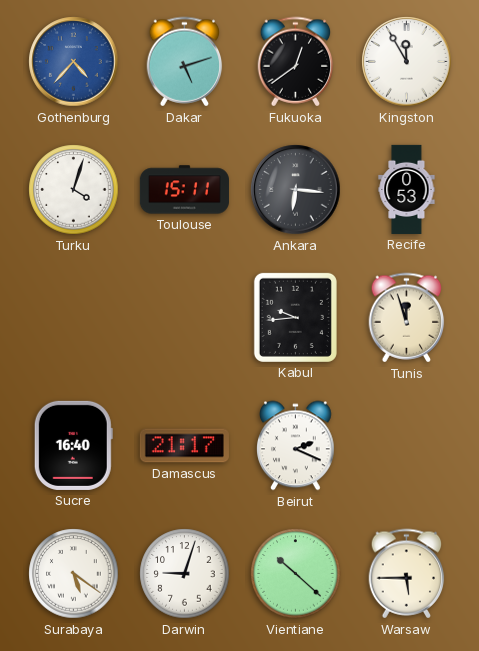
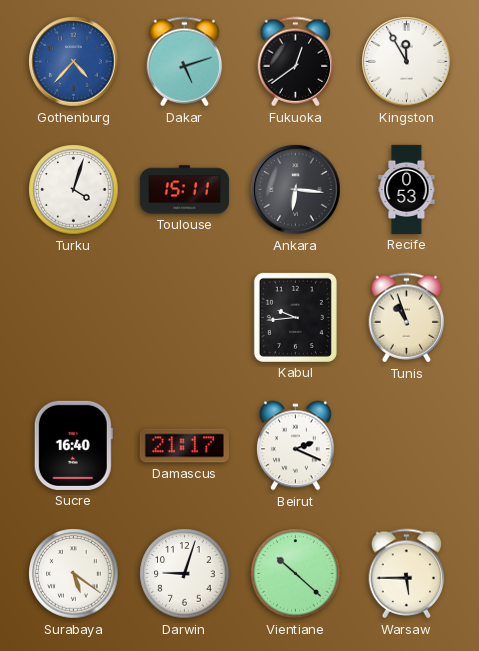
Tunis: 11:57 -> 10:57
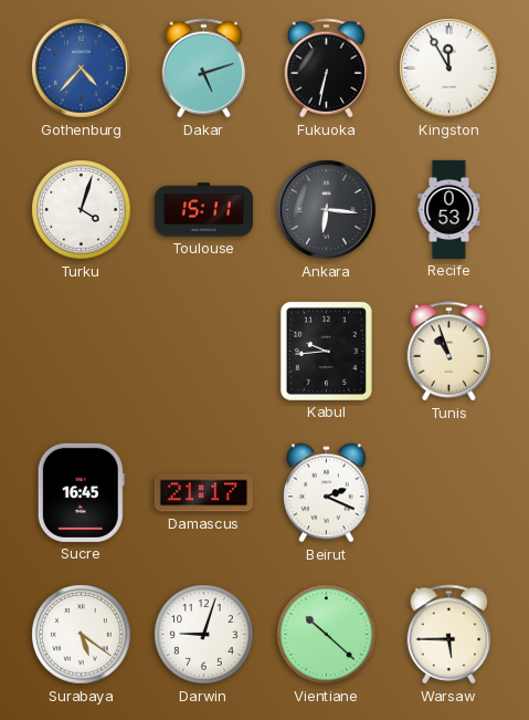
Fukuoka: 12:39 -> 6:32
Sucre: 16:40 -> 16:45
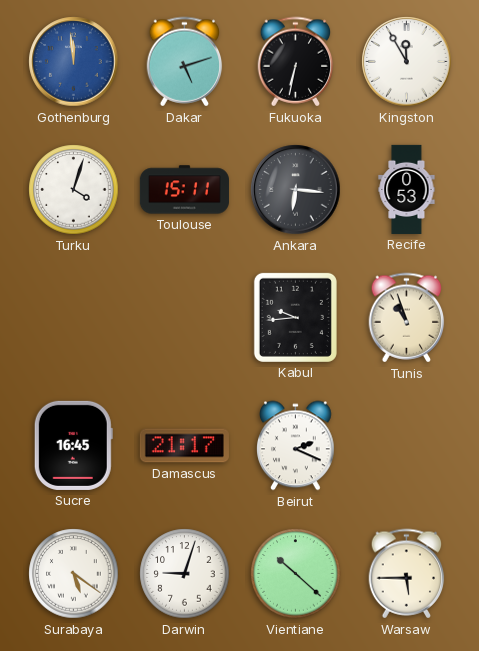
Gothenburg: 4:37 -> 11:59
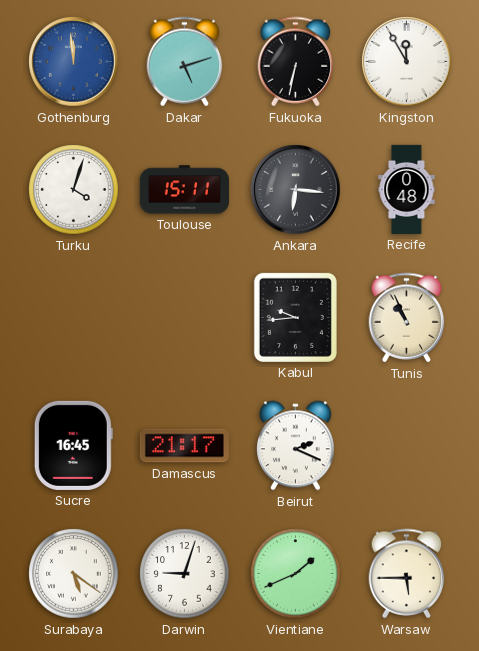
Recife: 0:53 -> 0:48
Tunis: 10:57 -> 10:56
Vientiane: 10:22 -> 1:41
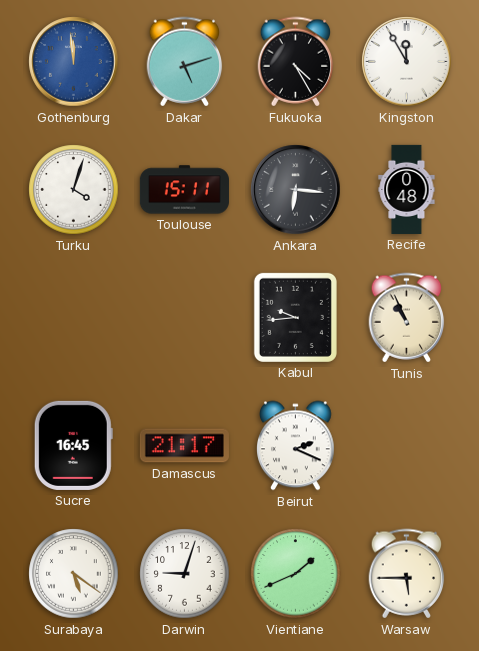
Fukuoka: 6:32 -> 4:25
